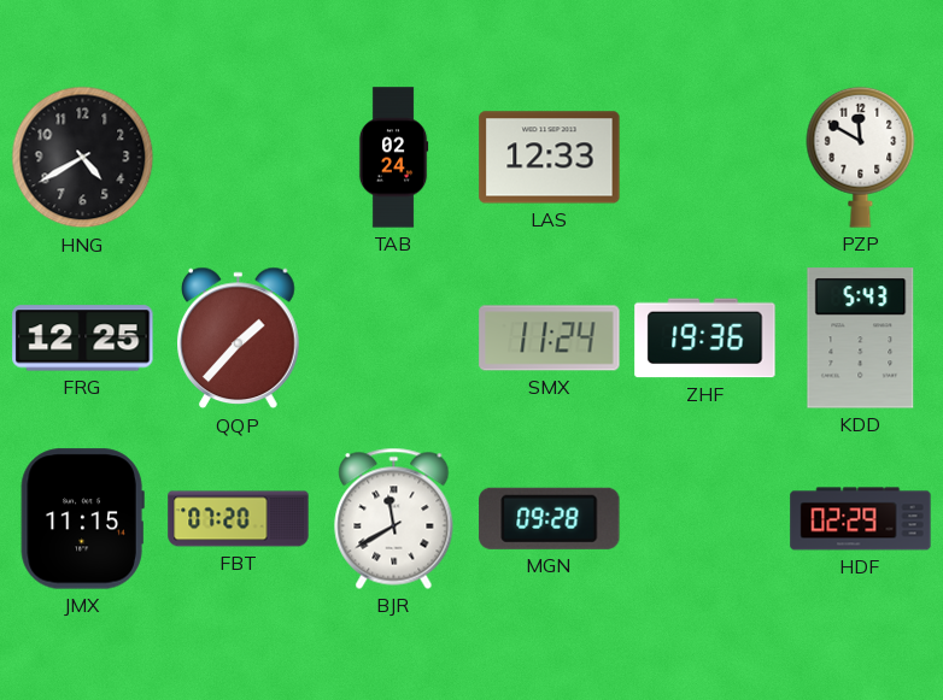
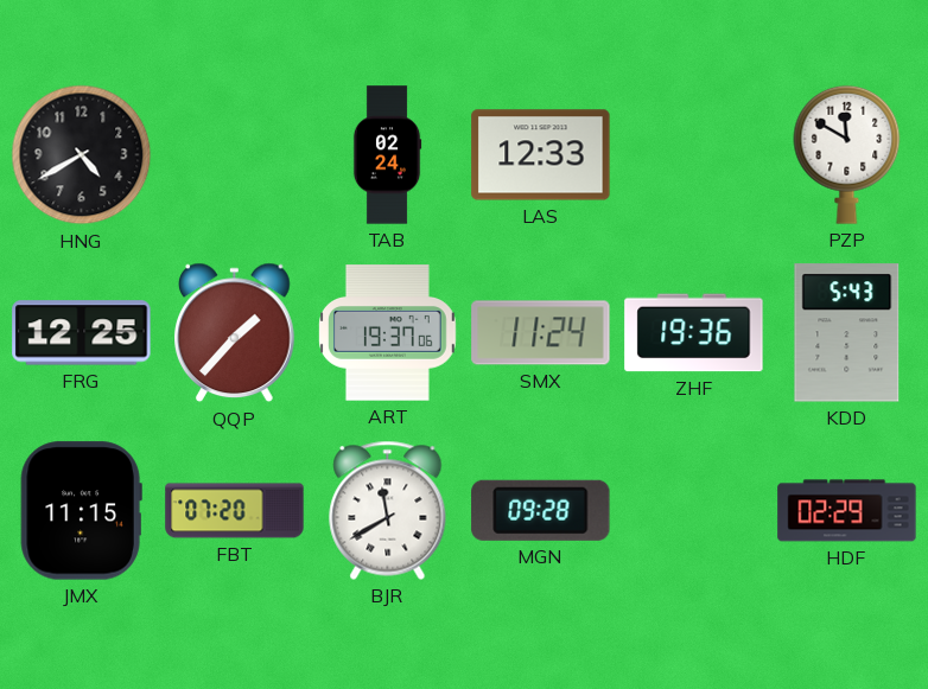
ART: none -> 19:37
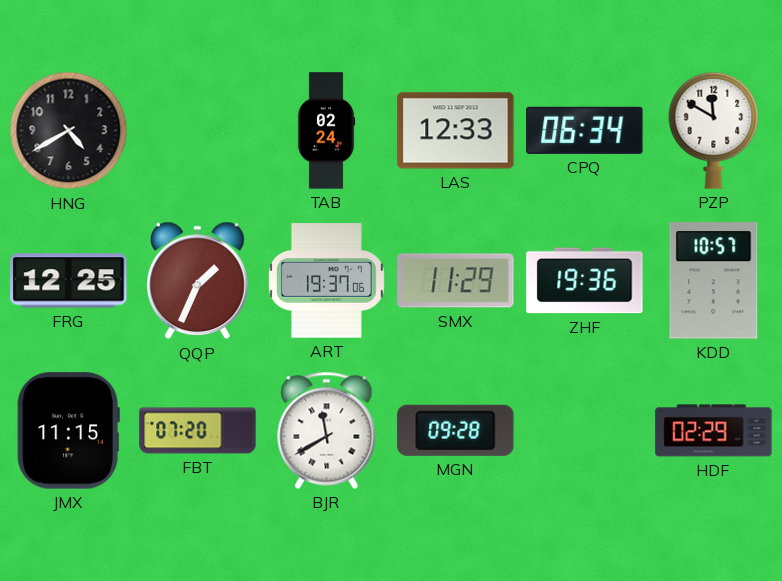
CPQ: none -> 06:34
QQP: 1:37 -> 1:34
SMX: 11:24 -> 11:29
KDD: 5:43 -> 10:57
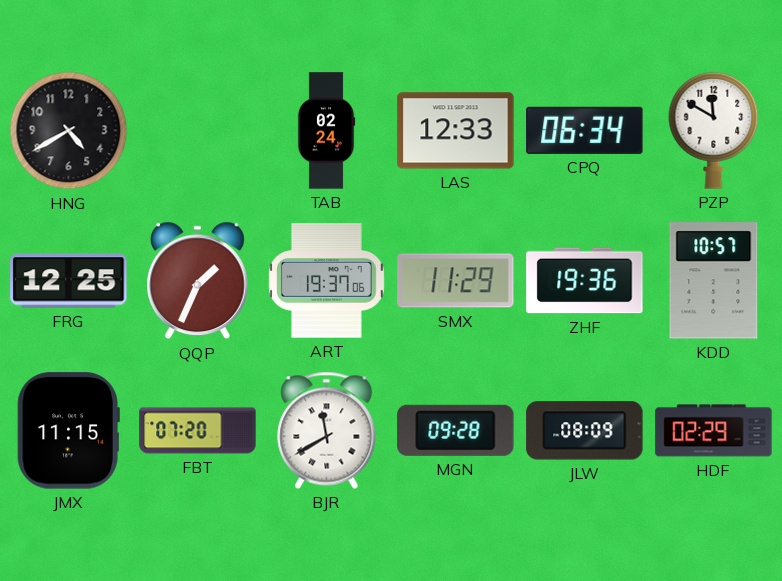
JLW: none -> 08:09
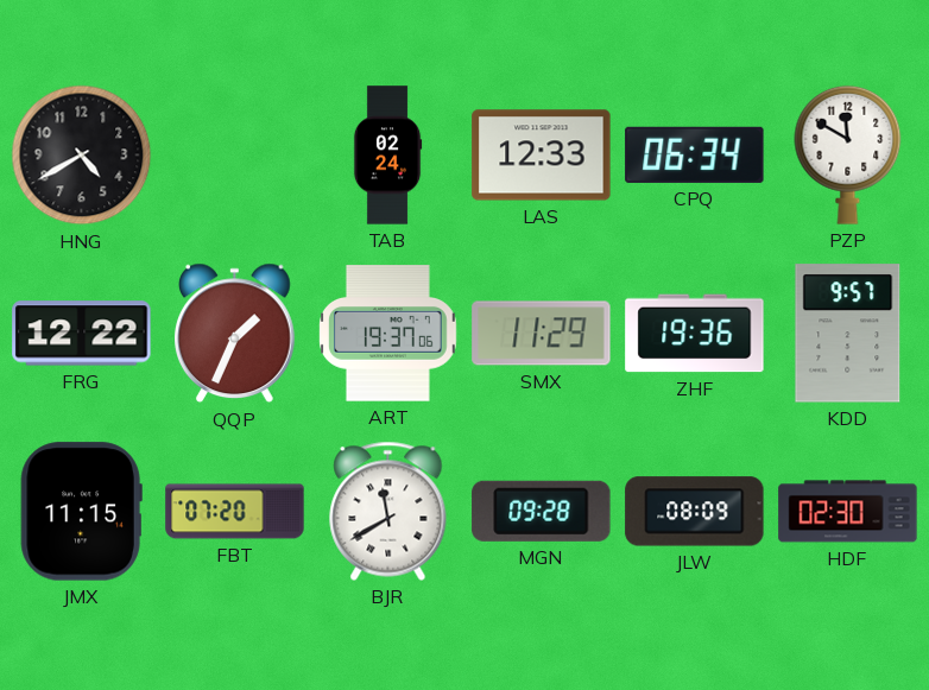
FRG: 12:25 -> 12:22
KDD: 10:57 -> 9:57
HDF: 02:29 -> 02:30
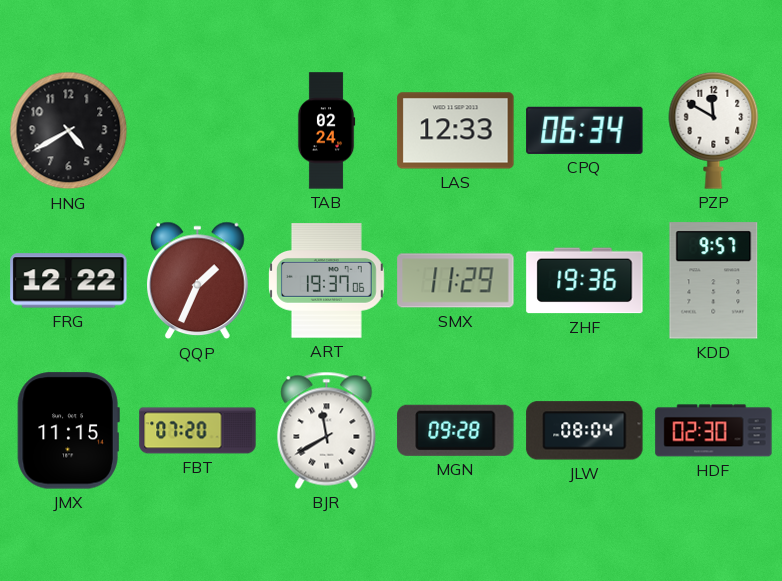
JLW: 08:09 -> 08:04
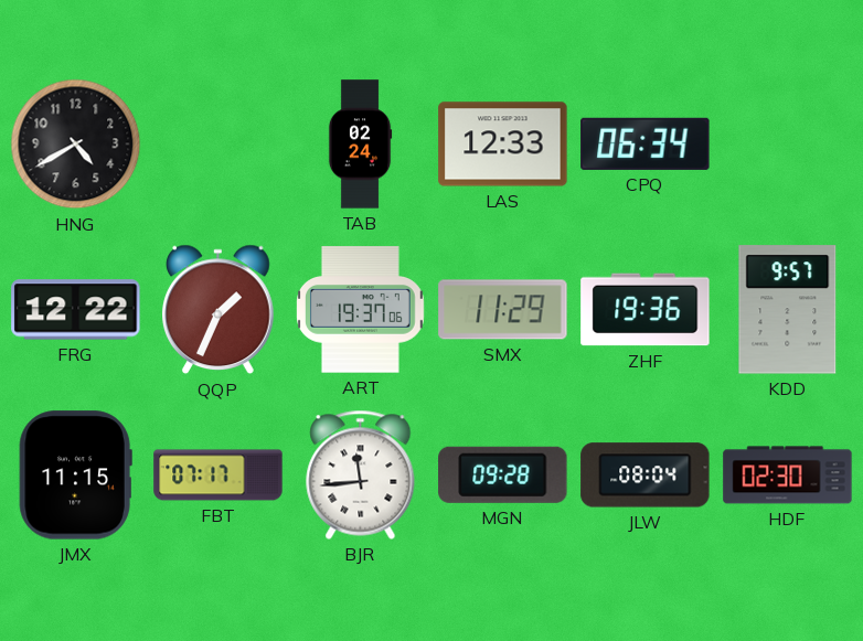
PZP: 11:50 -> none
FBT: 07:20 -> 07:17
BJR: 11:40 -> 11:44
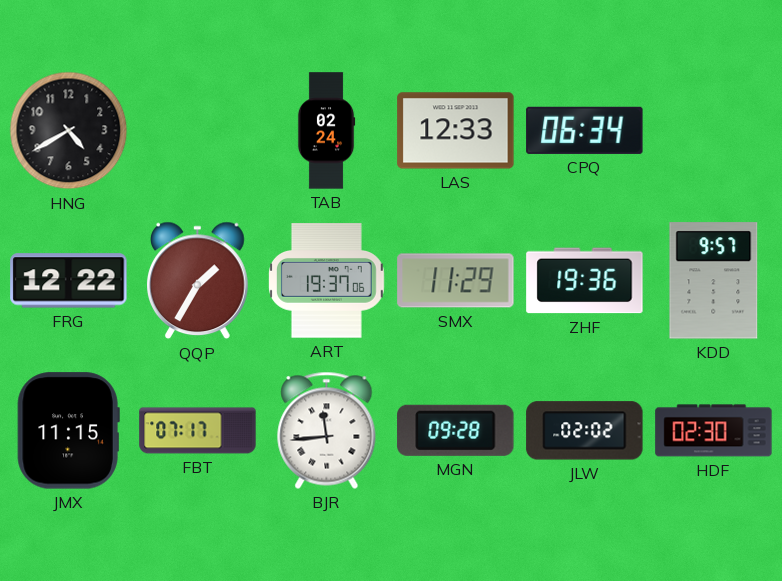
QQP: 1:34 -> 1:35
JLW: 08:04 -> 02:02
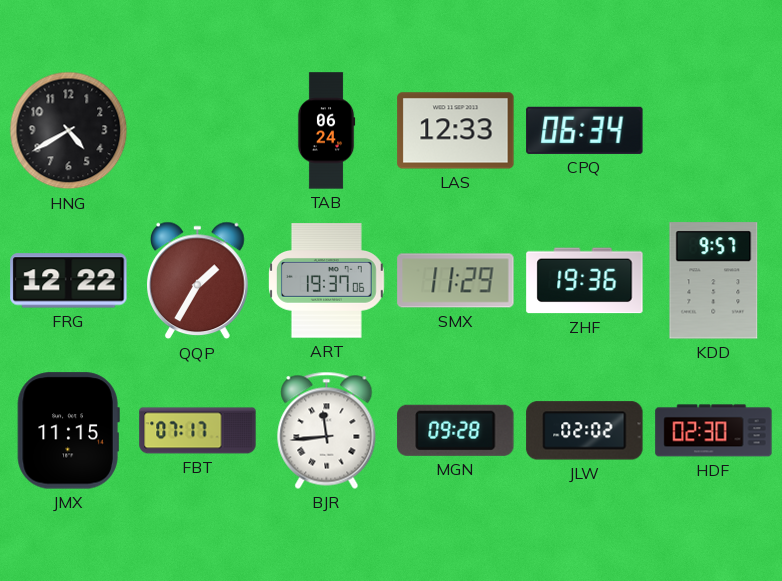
TAB: 02:24 -> 06:24
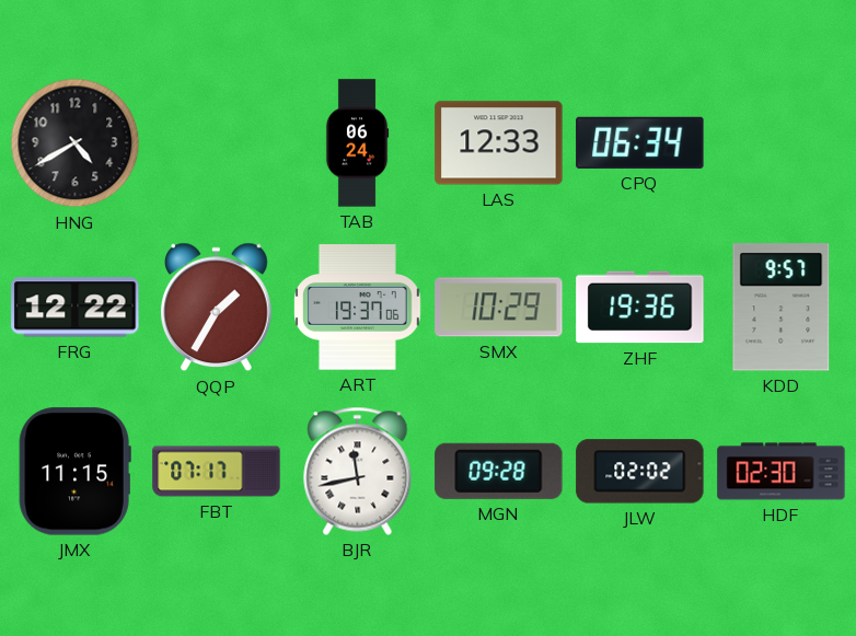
SMX: 11:29 -> 10:29
BJR: 11:44 -> 11:43
